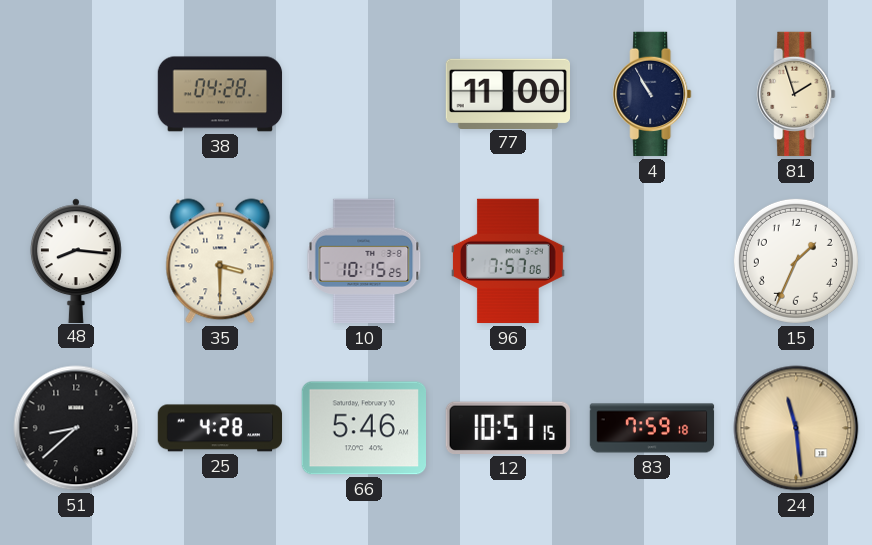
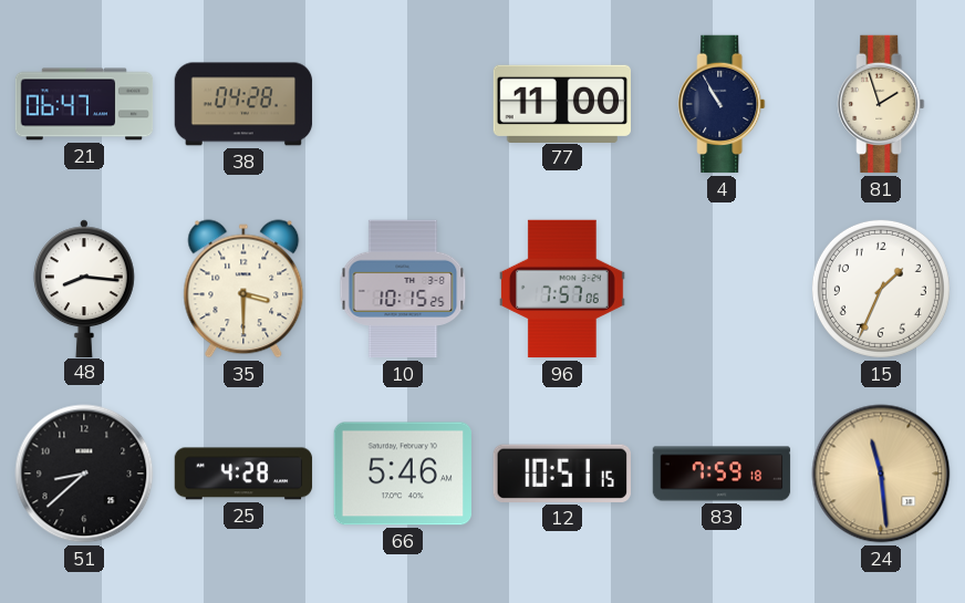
21: none -> 06:47
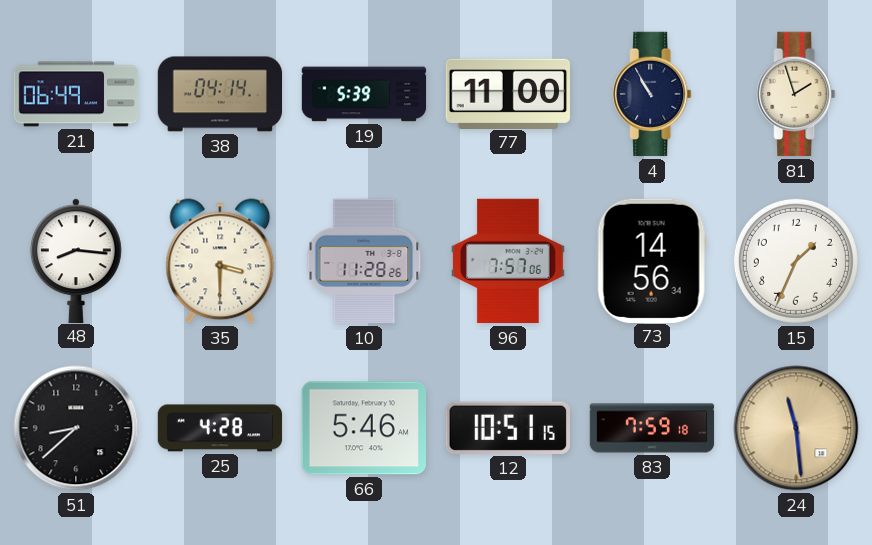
21: 06:47 -> 06:49
38: 04:28 -> 04:14
19: none -> 5:39
10: 10:15 -> 11:28
73: none -> 14:56
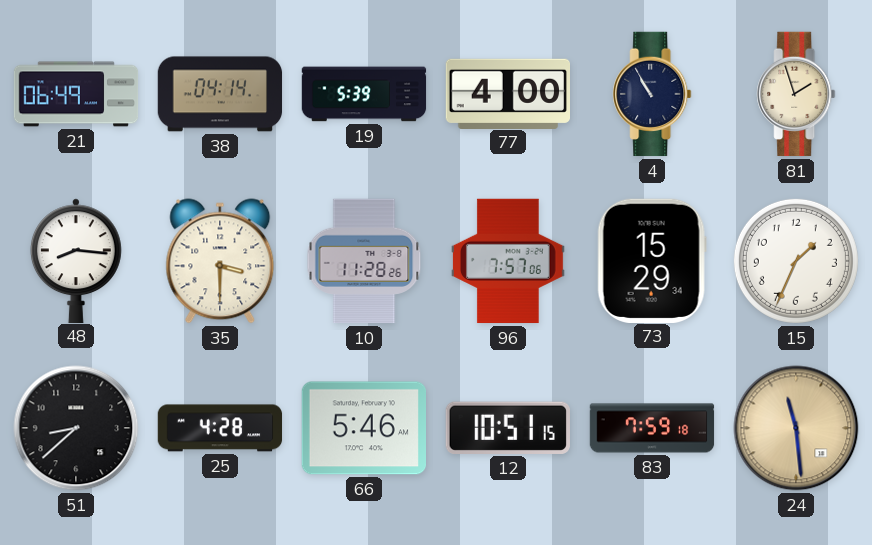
77: 11:00 -> 4:00
73: 14:56 -> 15:29
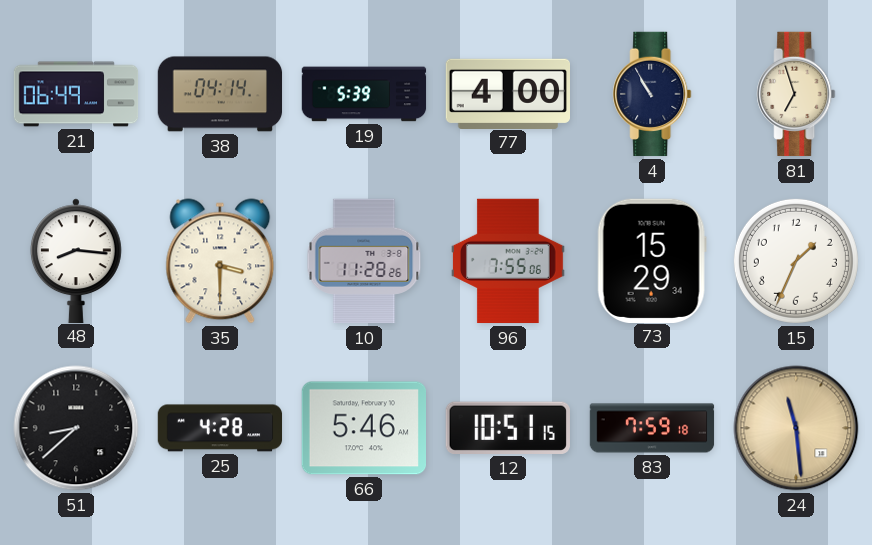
81: 1:57 -> 6:57
96: 7:57 -> 7:55
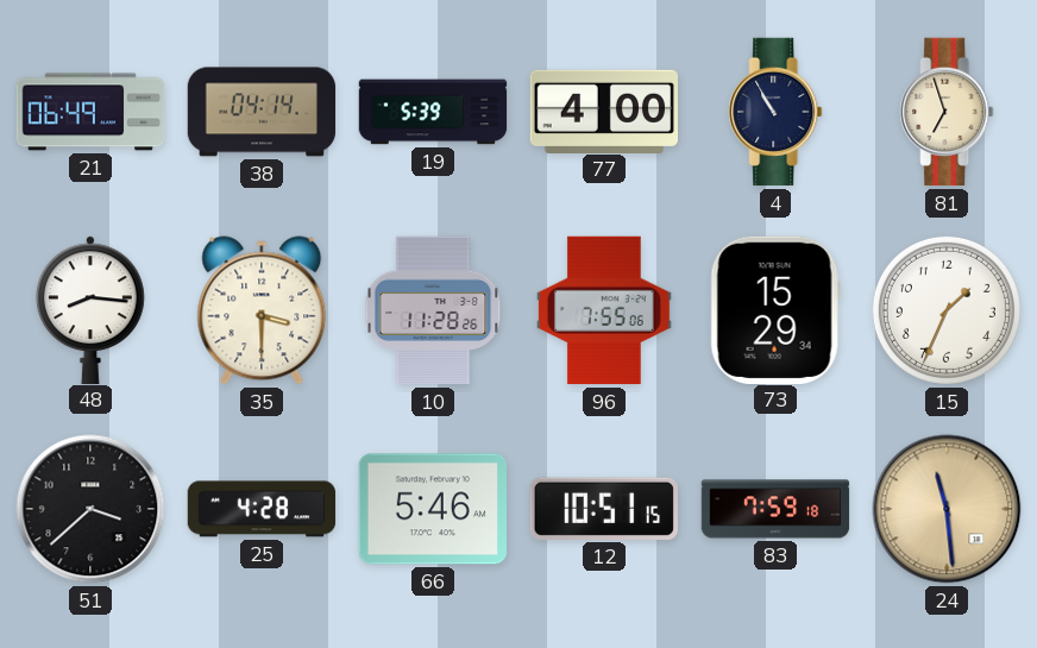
51: 8:38 -> 3:38
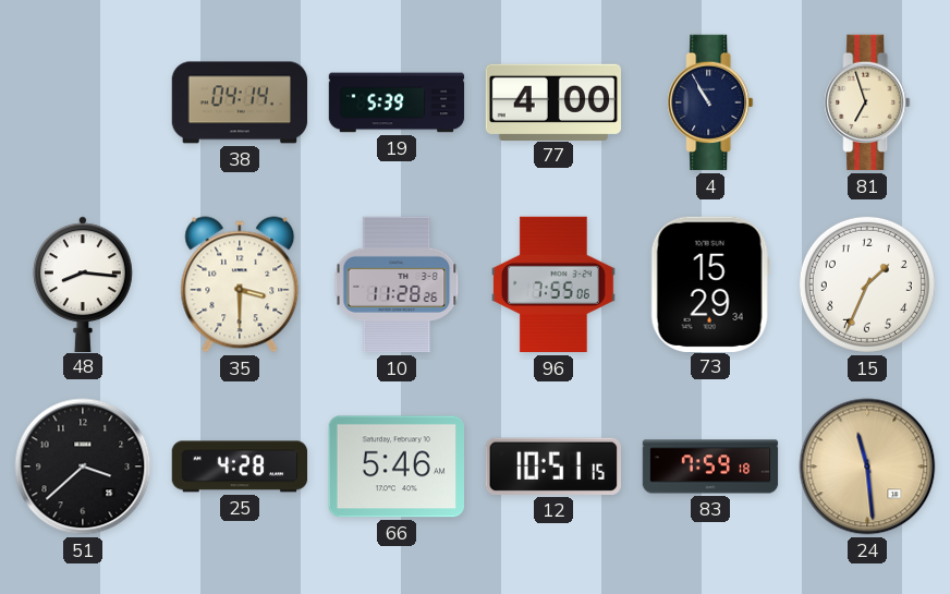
21: 06:49 -> none
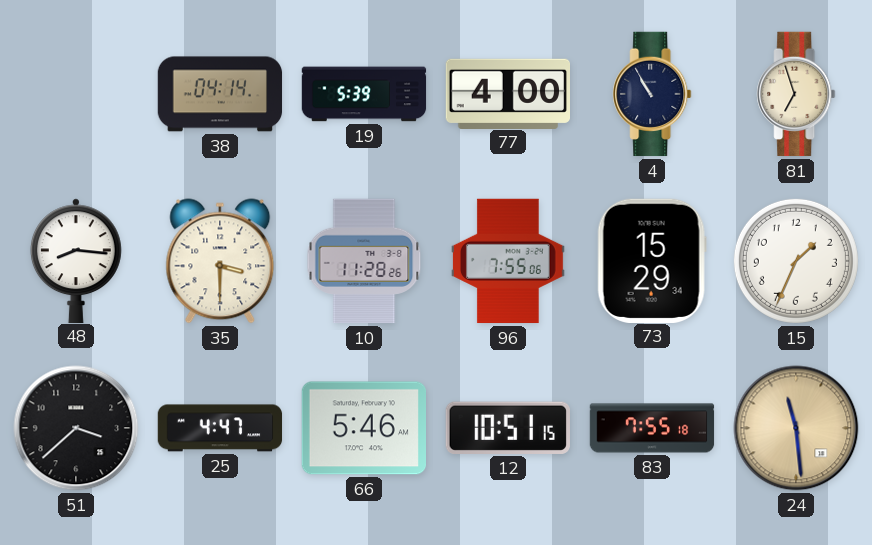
25: 4:28 -> 4:47
83: 7:59 -> 7:55
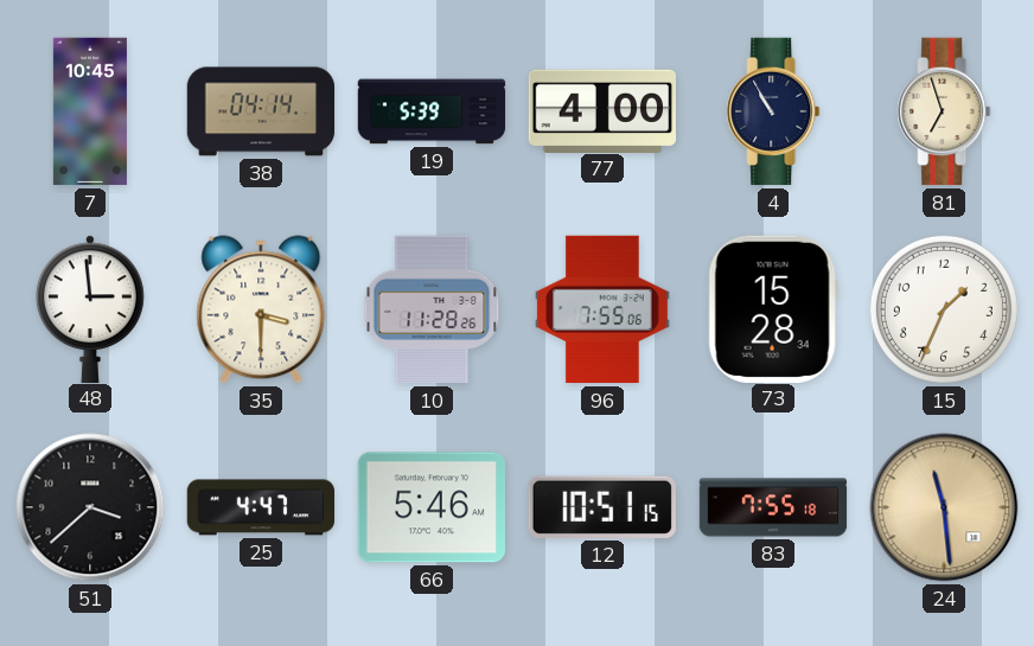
7: none -> 10:45
48: 8:16 -> 2:59
73: 15:29 -> 15:28
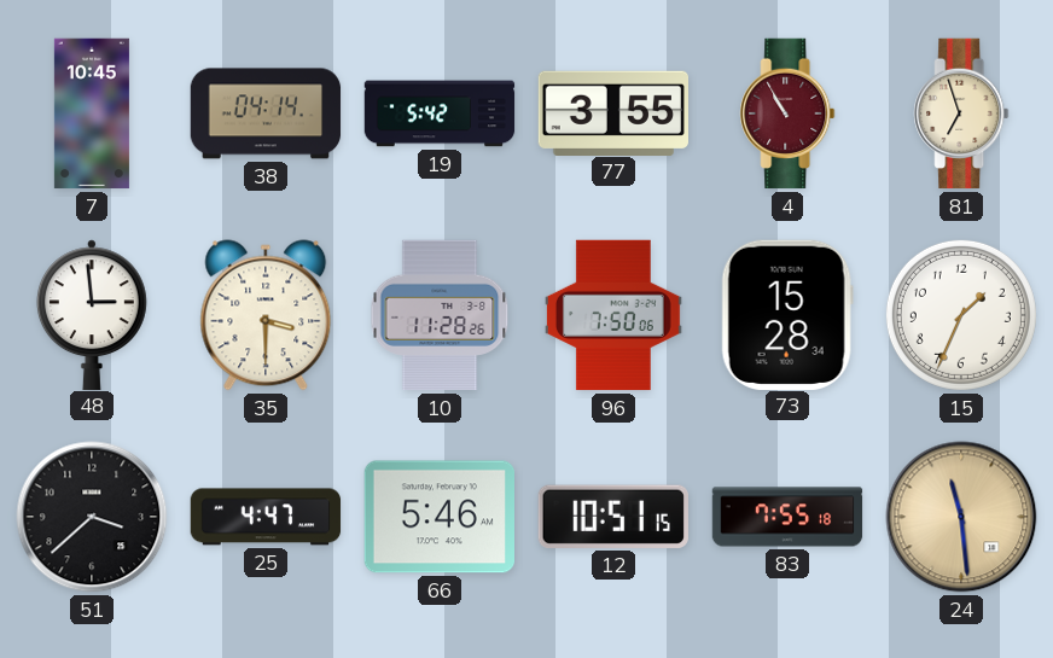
19: 5:39 -> 5:42
77: 4:00 -> 3:55
4 dial: navy -> burgundy
96: 7:55 -> 7:50
